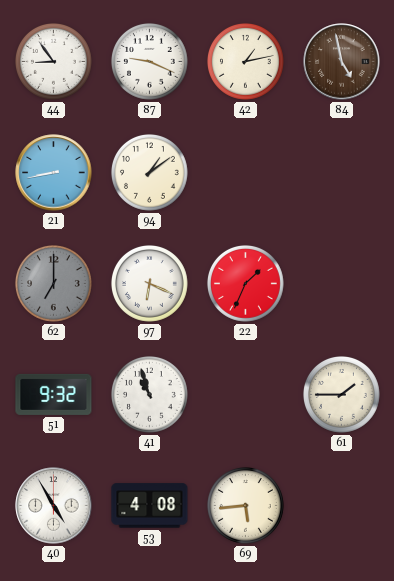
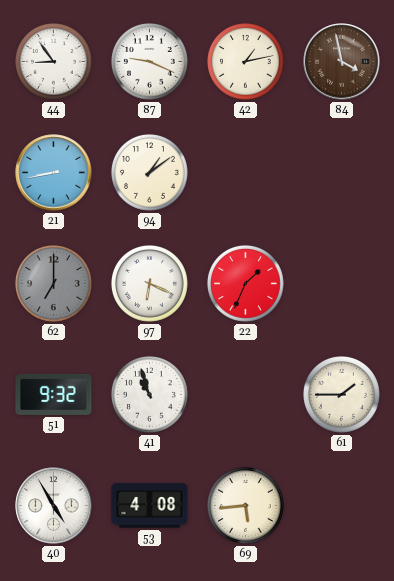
84: 4:58 -> 3:58
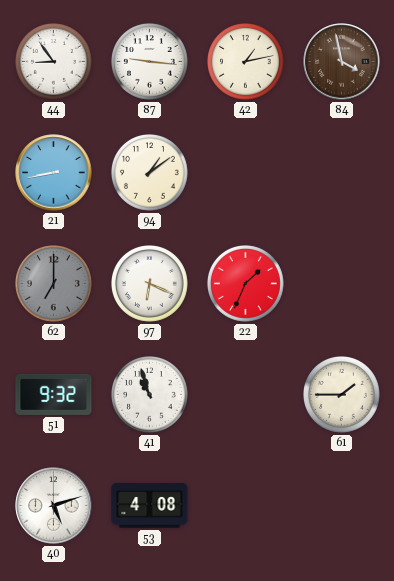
87: 9:19 -> 9:16
40: 4:55 -> 5:12
69: 5:44 -> none
